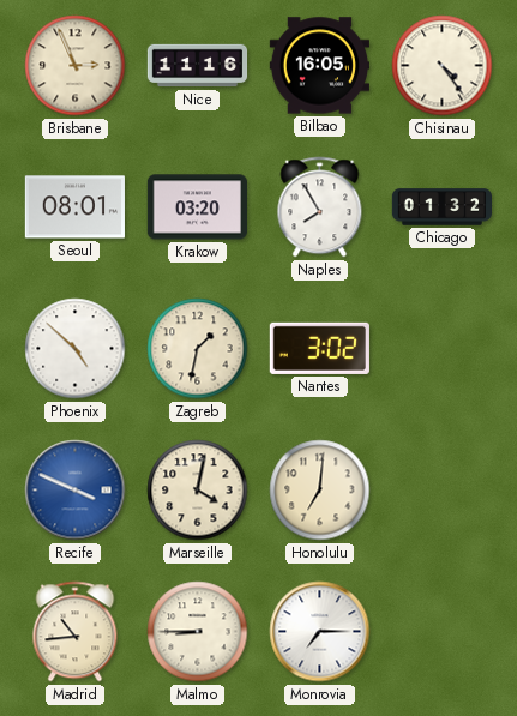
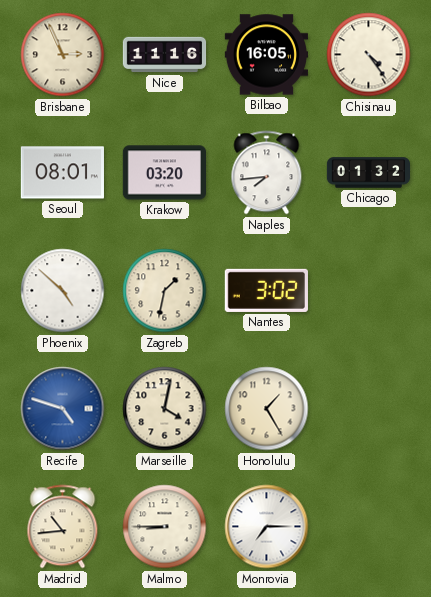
Naples: 7:55 -> 7:44
Recife: 3:49 -> 4:48
Honolulu: 7:01 -> 1:25
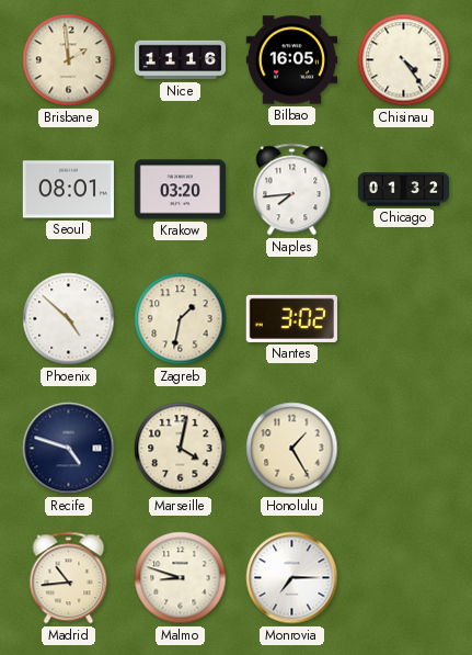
Brisbane: 2:56 -> 1:59
Recife dial: blue -> navy
Malmo: 8:45 -> 8:48
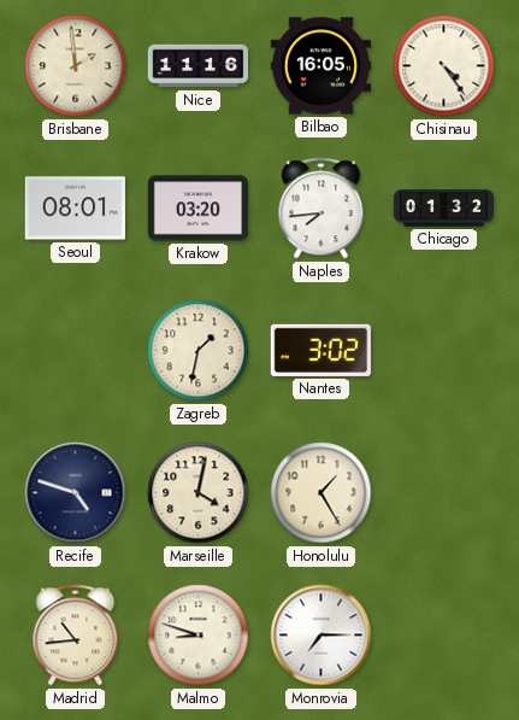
Phoenix: 4:52 -> none
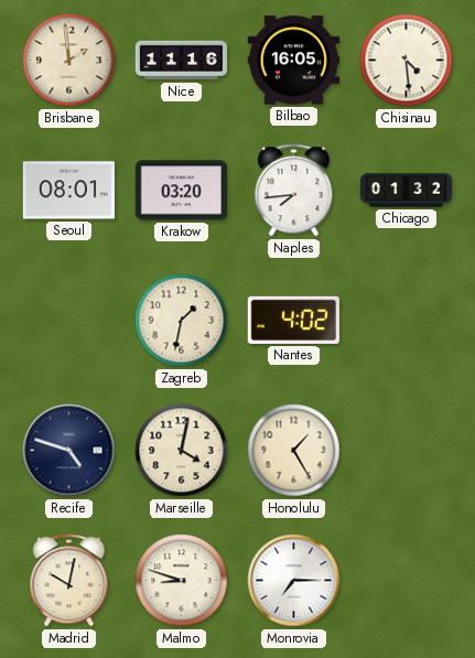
Chisinau: 4:24 -> 4:29
Nantes: 3:02 -> 4:02
Madrid: 10:44 -> 10:02
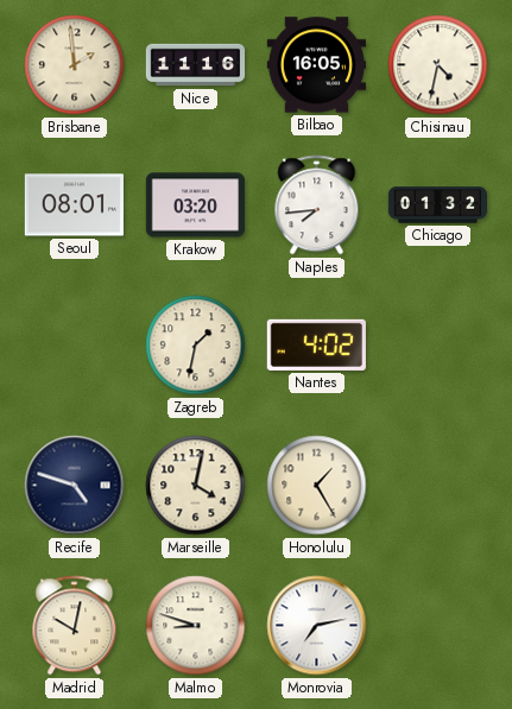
Chisinau: 4:29 -> 4:32
Monrovia: 7:15 -> 7:13
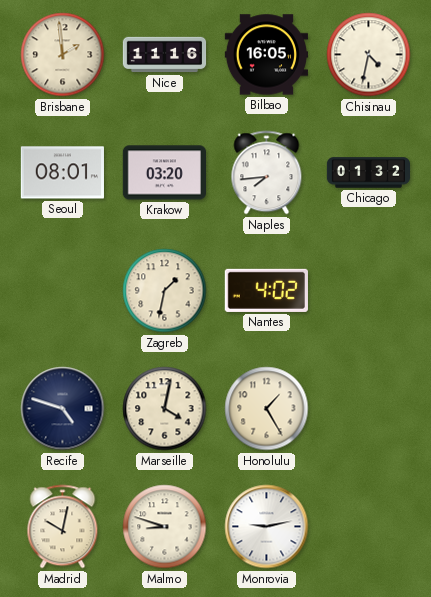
Monrovia: 7:13 -> 9:13
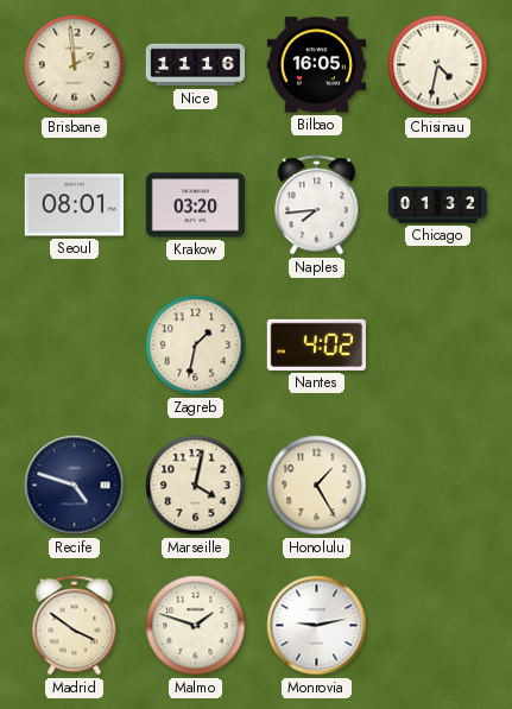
Madrid: 10:02 -> 3:51
Malmo: 8:48 -> 1:48
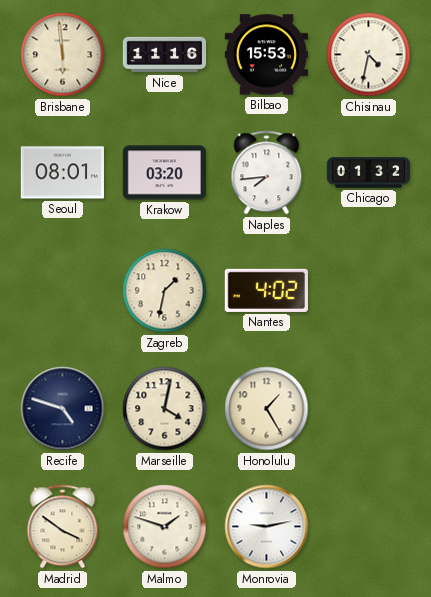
Brisbane: 1:59 -> 5:59
Bilbao: 16:05 -> 15:53
